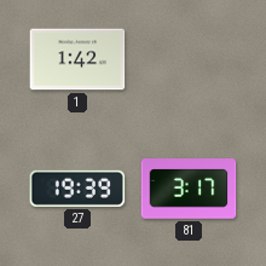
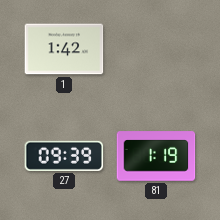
27: 19:39 -> 09:39
81: 3:17 -> 1:19
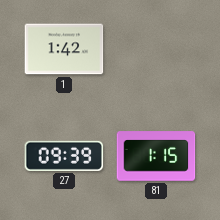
81: 1:19 -> 1:15
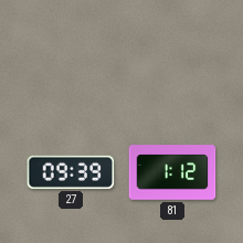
1: 1:42 -> none
81: 1:15 -> 1:12
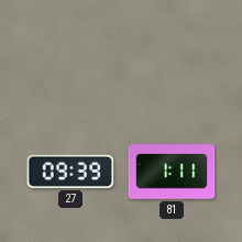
81: 1:12 -> 1:11
